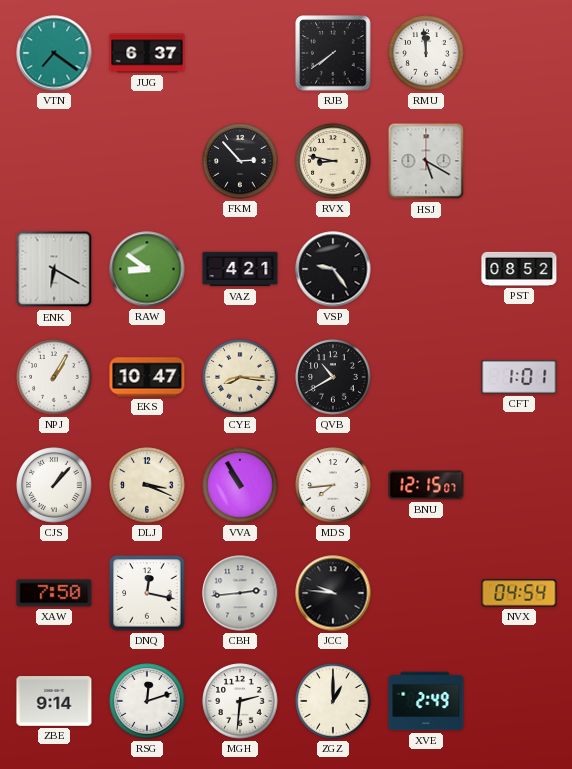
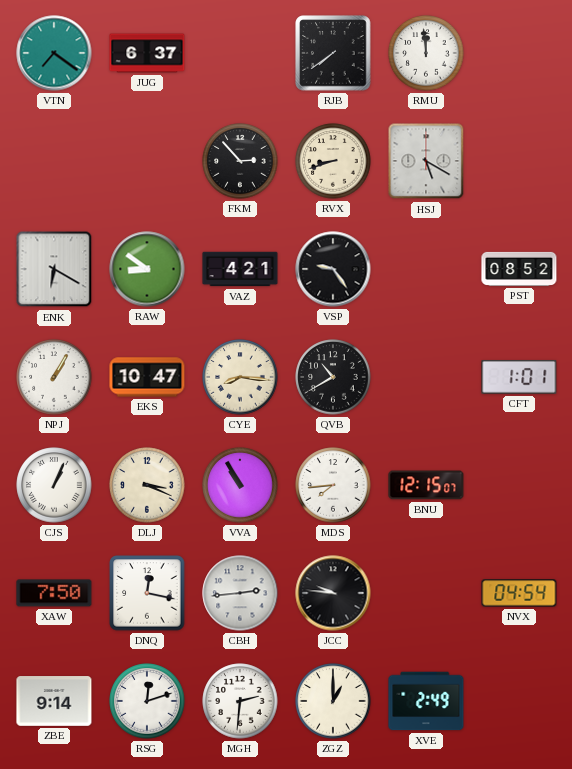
RVX: 8:47 -> 8:42
CJS: 1:07 -> 1:04
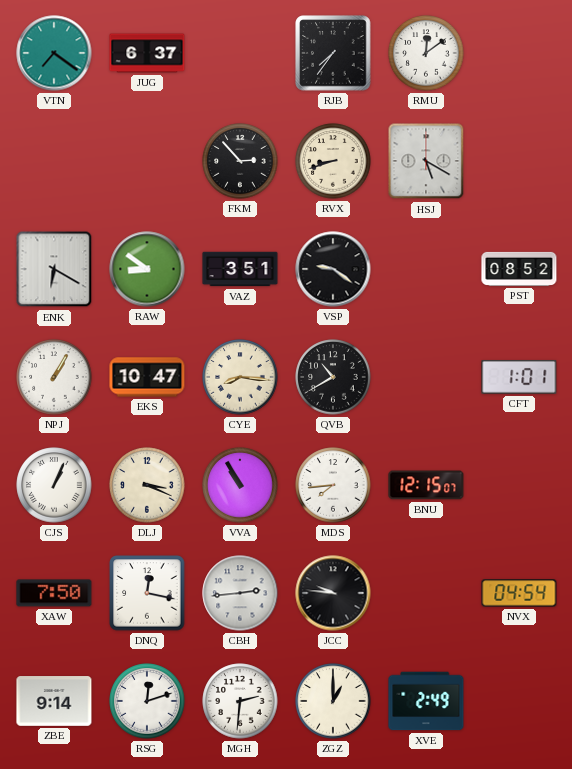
RJB: 7:39 -> 7:36
RMU: 11:59 -> 12:09
VAZ: 4:21 -> 3:51
VSP: 9:24 -> 9:21
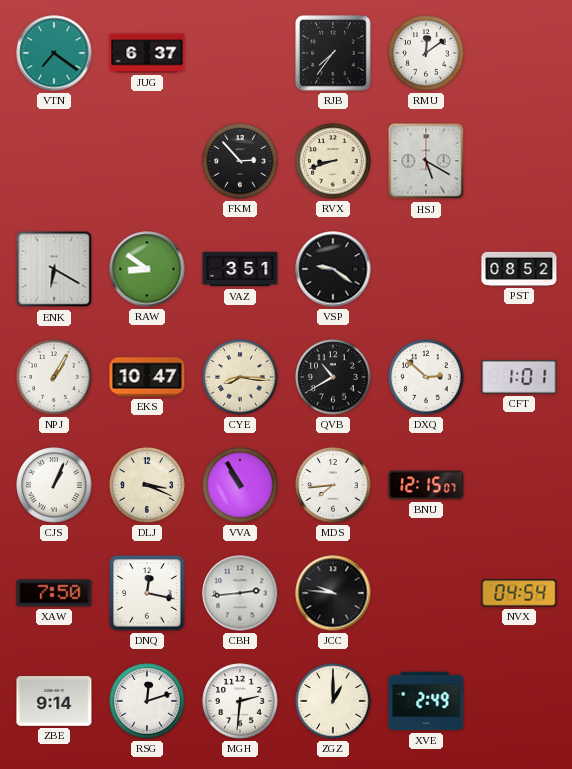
DXQ: none -> 2:52
